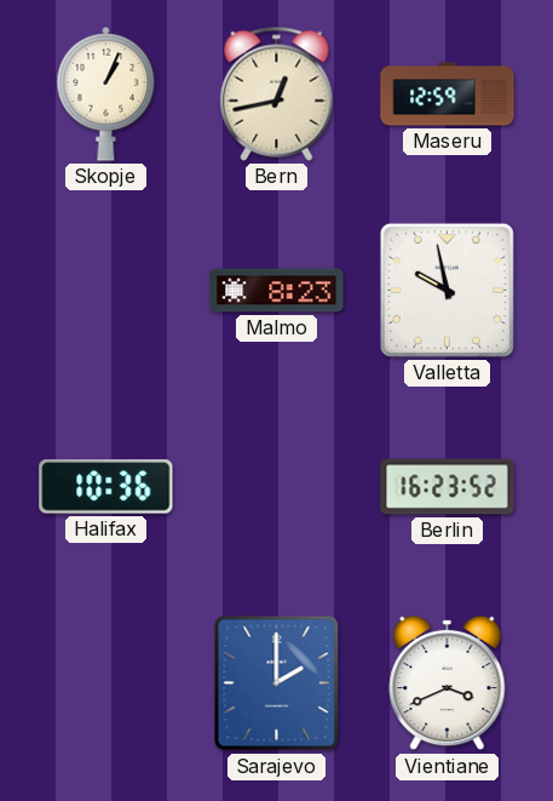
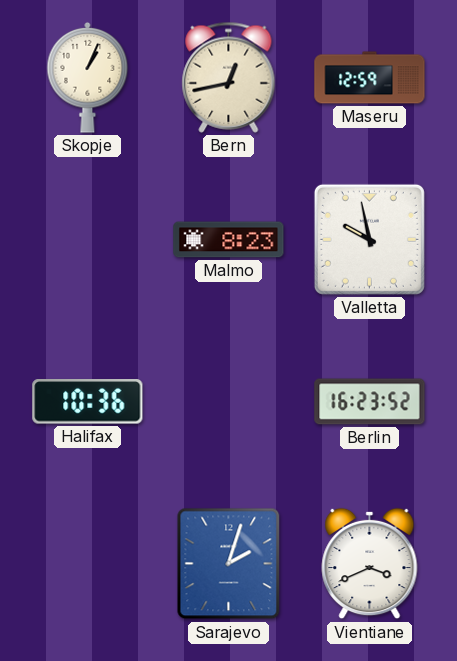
Sarajevo: 2:00 -> 2:03
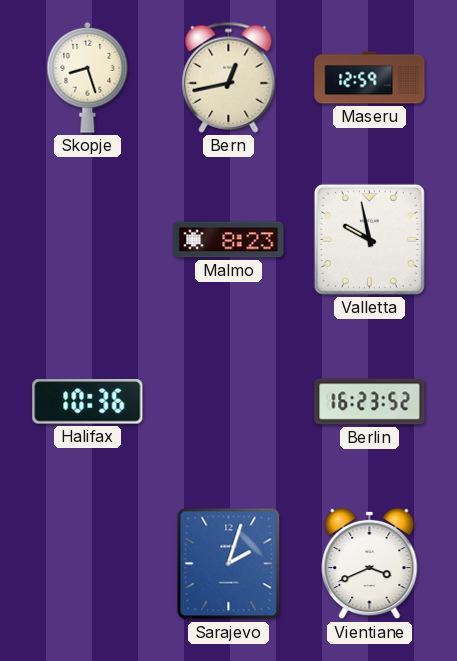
Skopje: 1:04 -> 8:27
